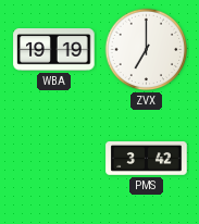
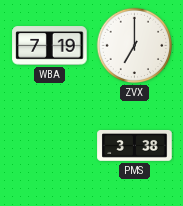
WBA: 19:19 -> 7:19
PMS: 3:42 -> 3:38
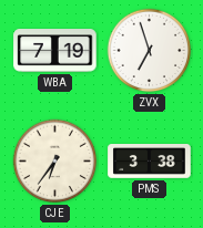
ZVX: 7:00 -> 6:57
CJE: none -> 6:36
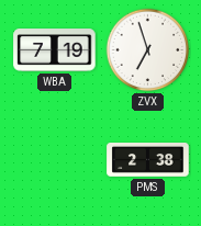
CJE: 6:36 -> none
PMS: 3:38 -> 2:38
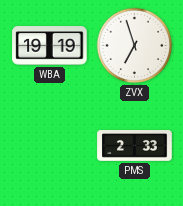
WBA: 7:19 -> 19:19
PMS: 2:38 -> 2:33
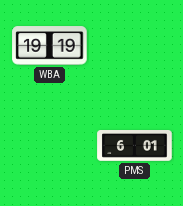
ZVX: 6:57 -> none
PMS: 2:33 -> 6:01
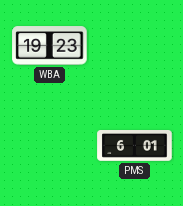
WBA: 19:19 -> 19:23
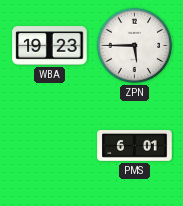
ZPN: none -> 5:45
